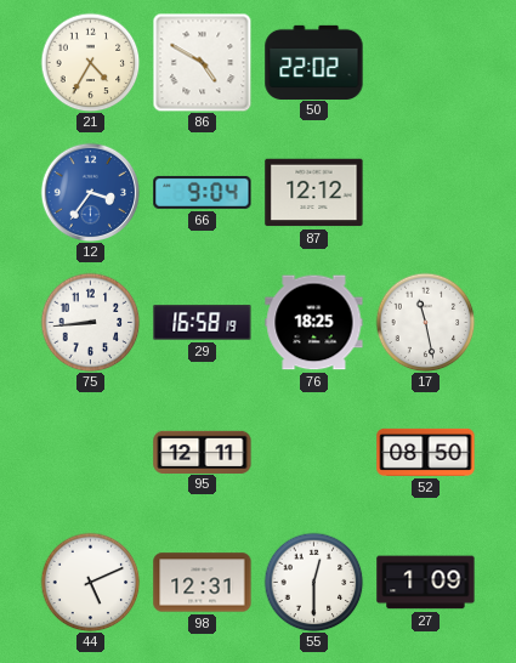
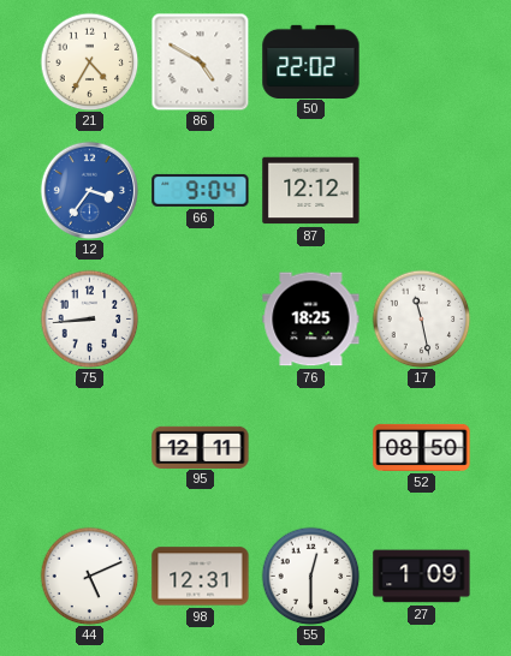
29: 16:58 -> none
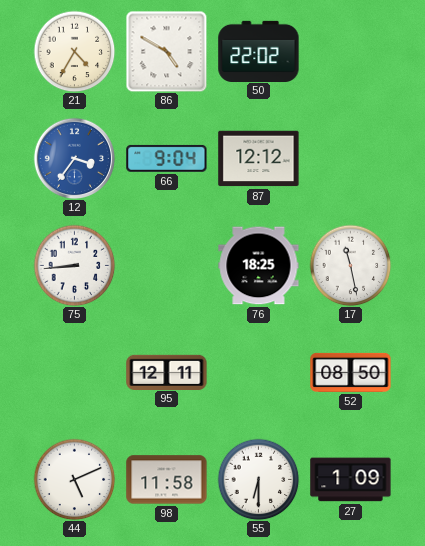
98: 12:31 -> 11:58
55: 12:30 -> 6:30
